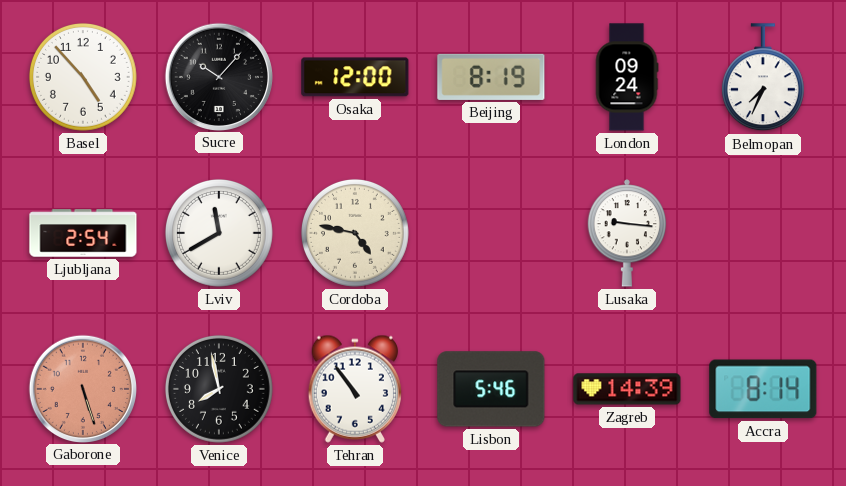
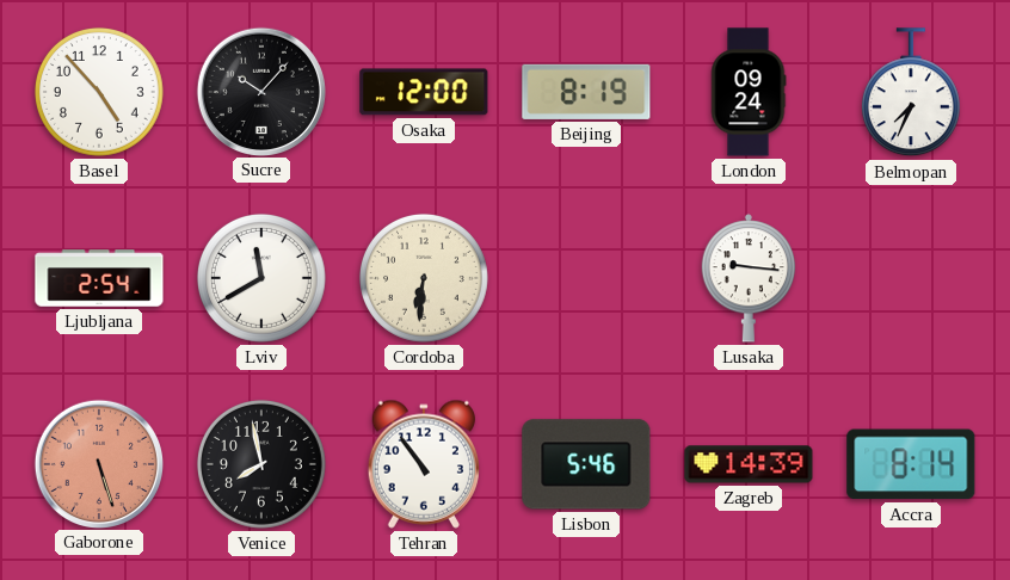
Cordoba: 4:47 -> 6:31
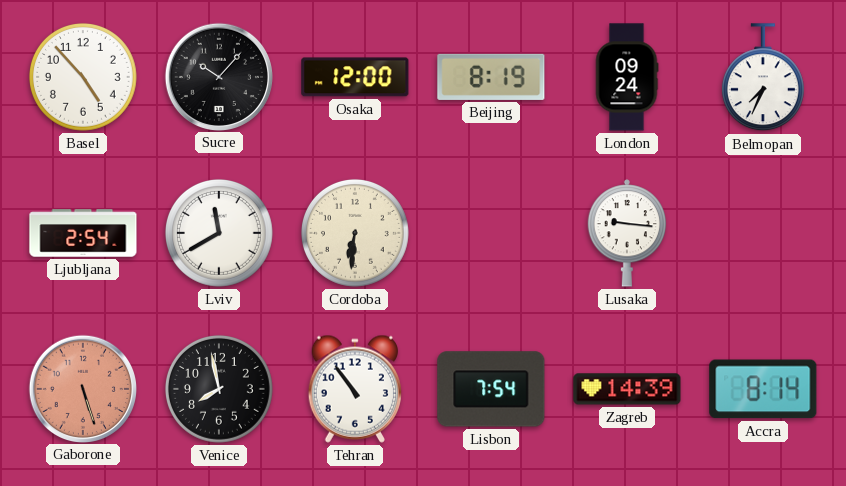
Lisbon: 5:46 -> 7:54
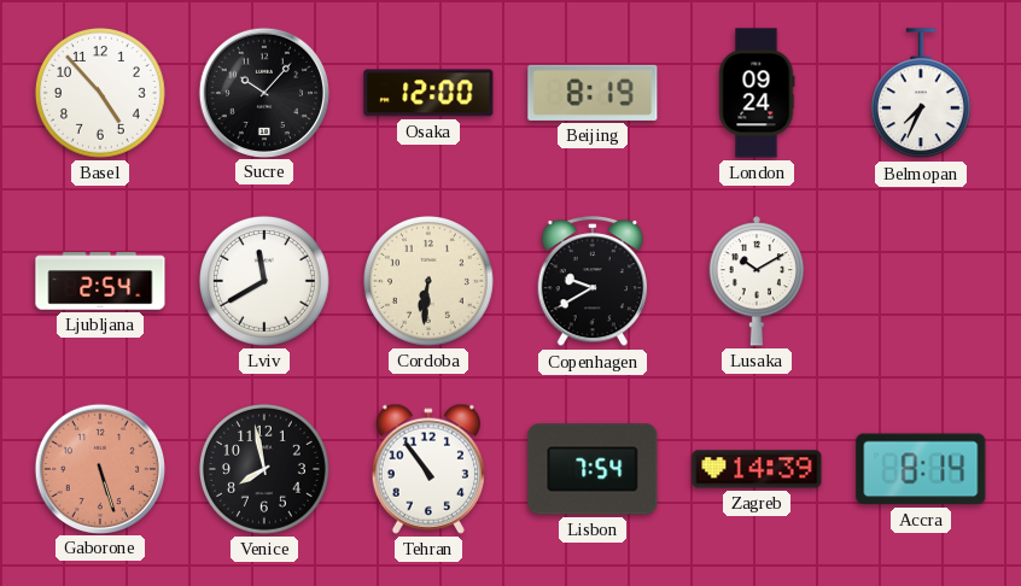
Copenhagen: none -> 9:40
Lusaka: 9:16 -> 10:10
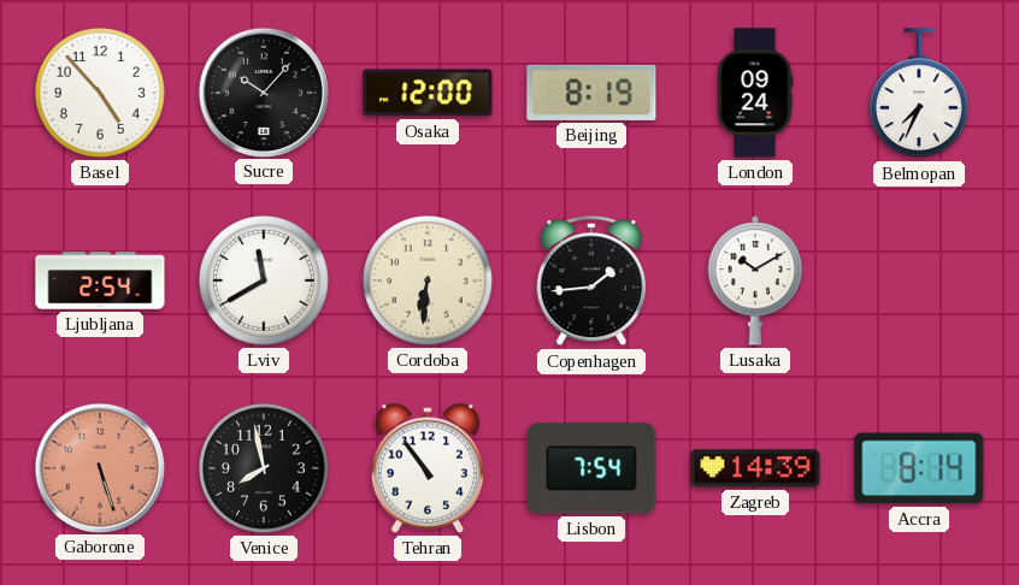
Copenhagen: 9:40 -> 1:44
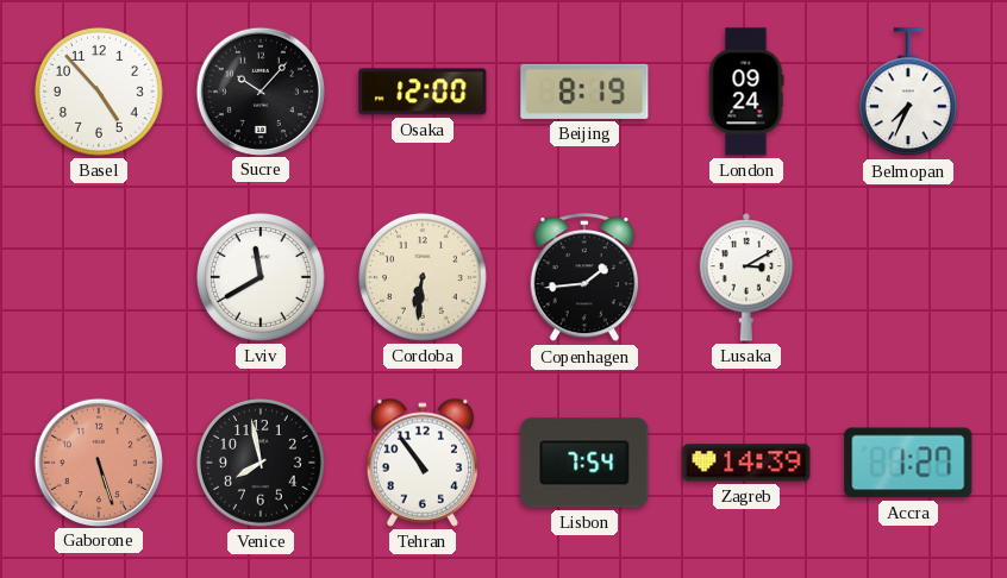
Ljubljana: 2:54 -> none
Lusaka: 10:10 -> 3:10
Accra: 8:14 -> 1:27
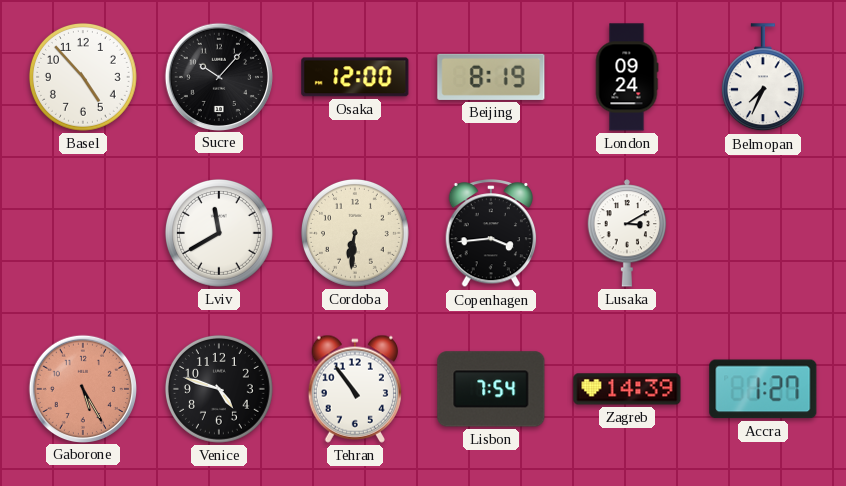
Copenhagen: 1:44 -> 3:44
Gaborone: 5:27 -> 5:25
Venice: 7:58 -> 4:48
